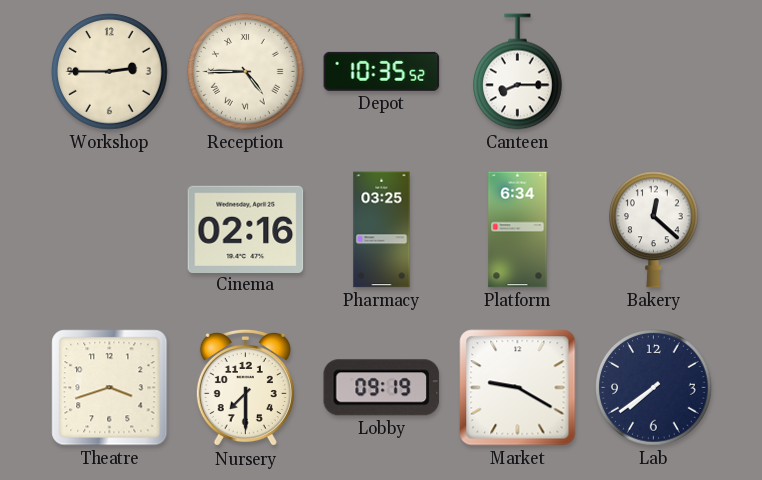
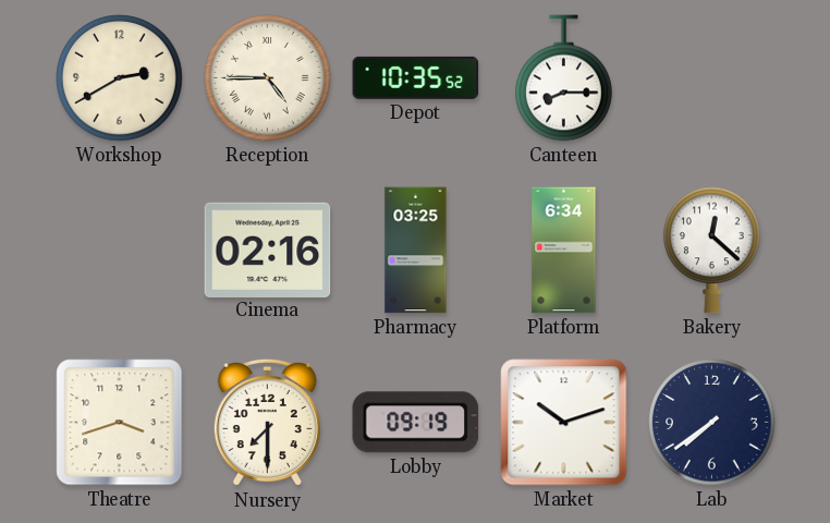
Workshop: 2:45 -> 2:40
Market: 9:20 -> 10:12
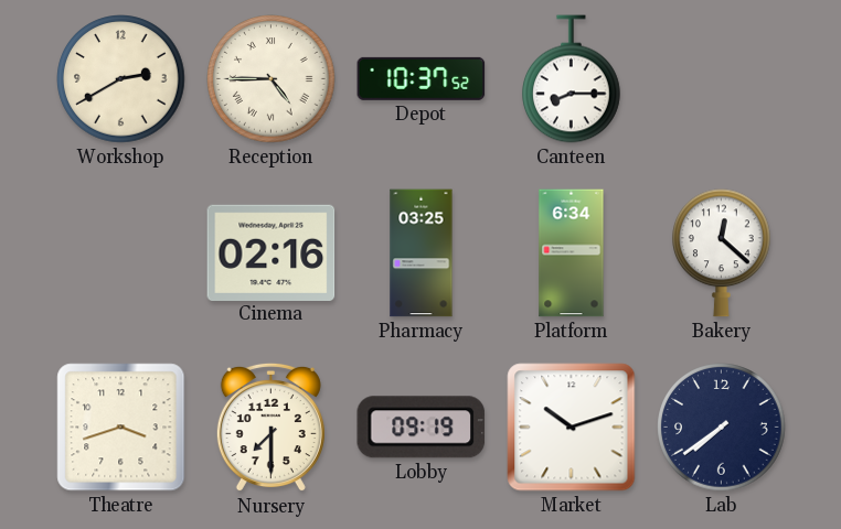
Depot: 10:35 -> 10:37
